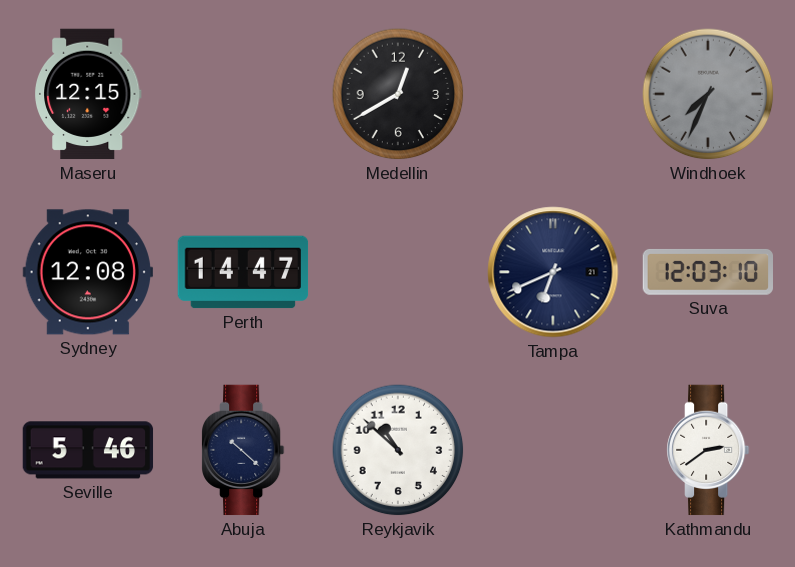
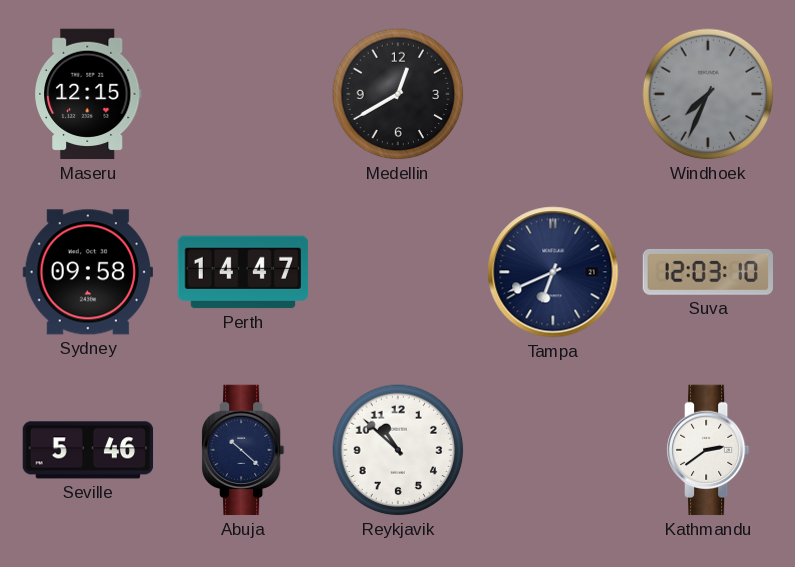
Sydney: 12:08 -> 09:58
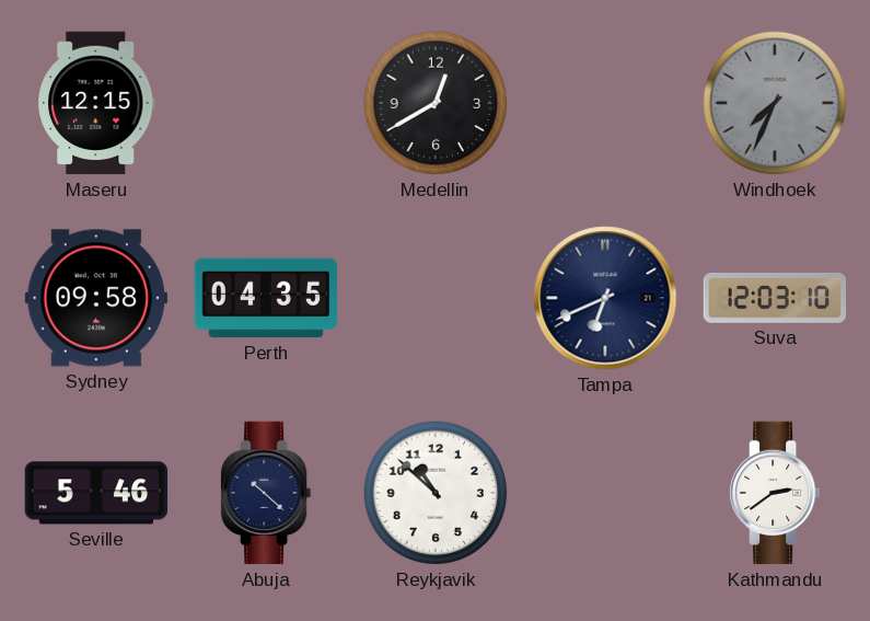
Perth: 14:47 -> 04:35
